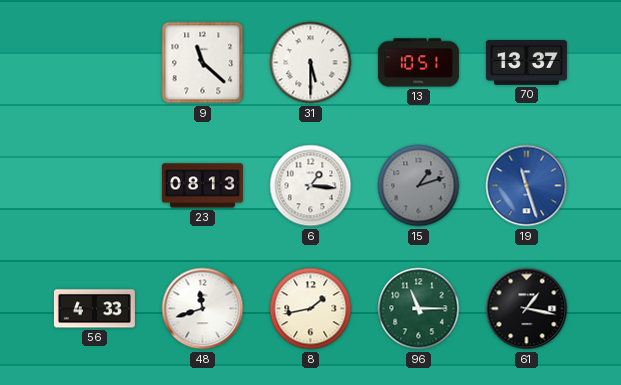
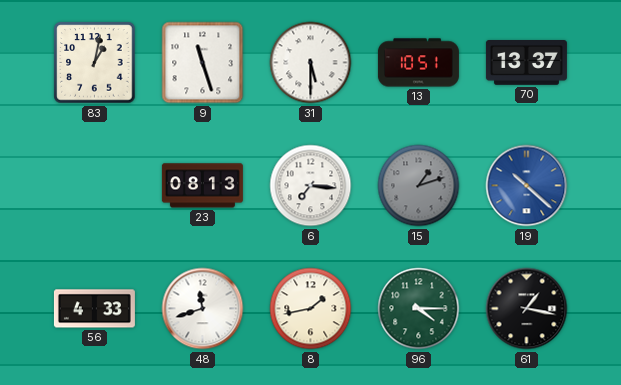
83: none -> 1:02
9: 11:22 -> 11:27
6: 1:16 -> 7:16
19: 11:27 -> 10:22
96: 11:15 -> 4:15
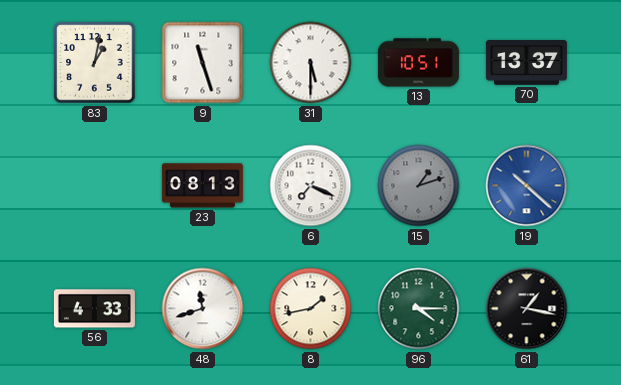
6: 7:16 -> 7:19
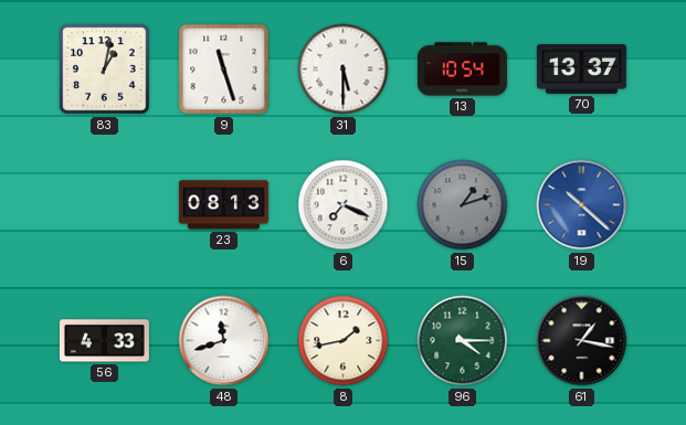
13: 10:51 -> 10:54
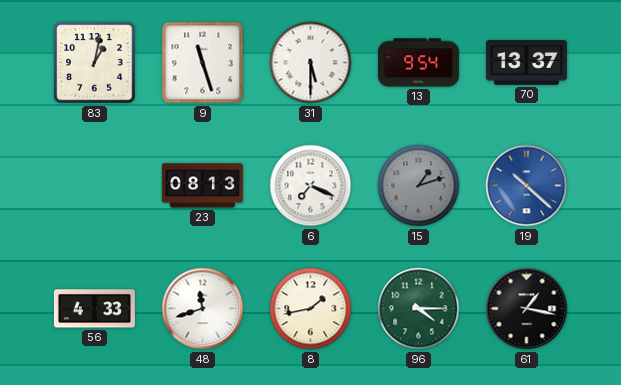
13: 10:54 -> 9:54
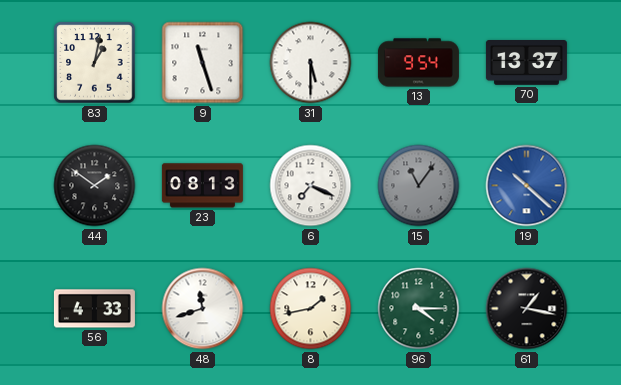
44: none -> 1:51
15: 1:12 -> 11:06
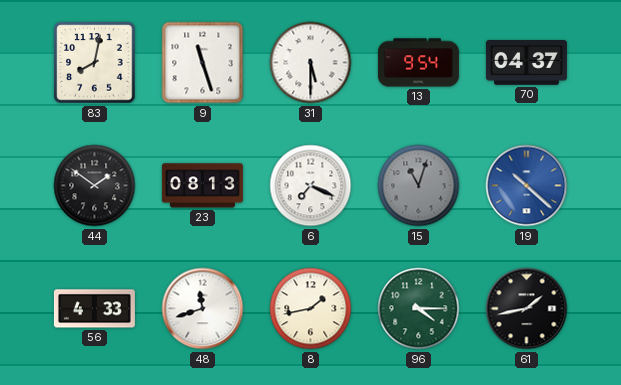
83: 1:02 -> 8:02
70: 13:37 -> 04:37
15: 11:06 -> 11:03
61: 1:17 -> 1:43
